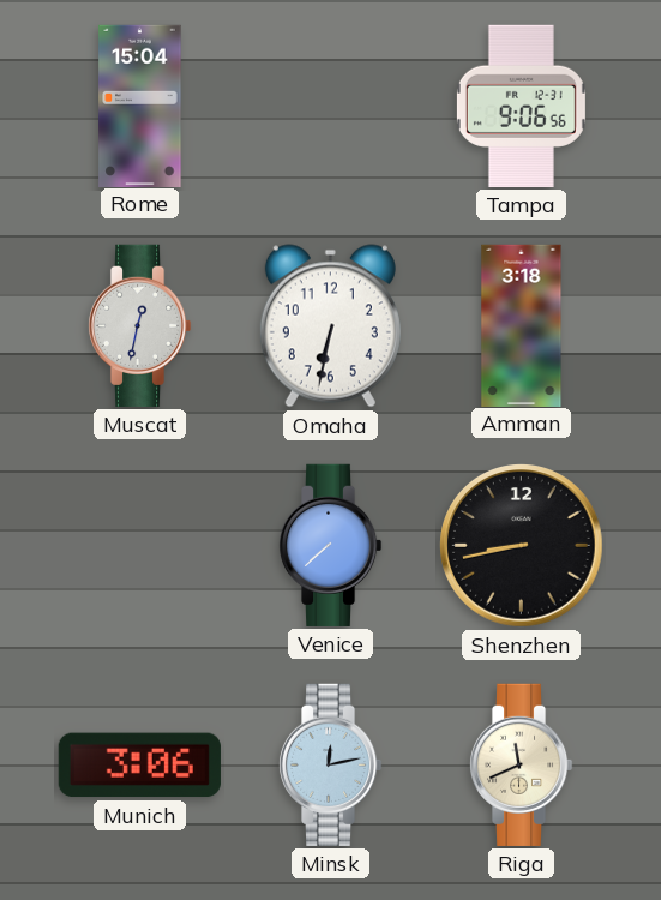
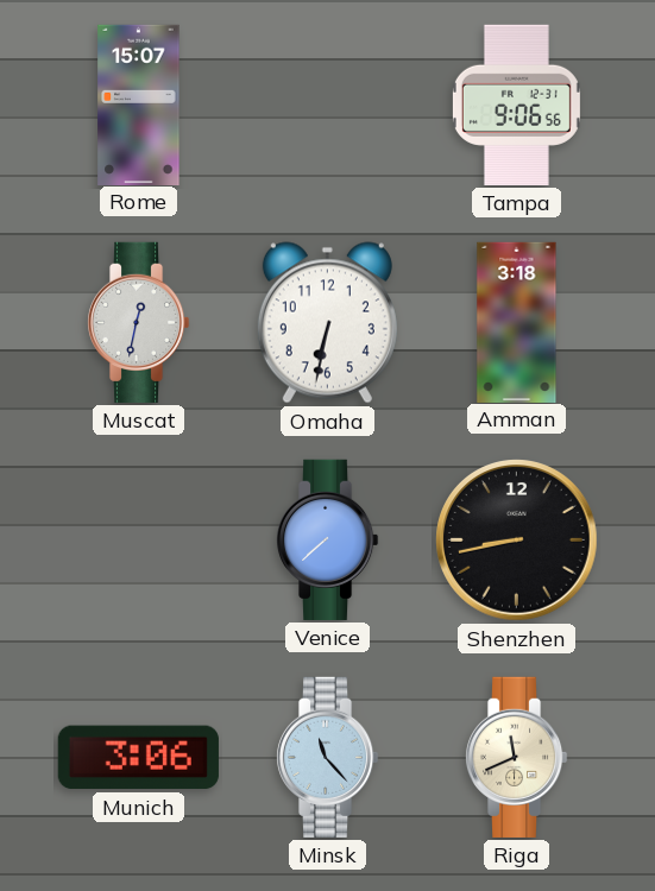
Rome: 15:04 -> 15:07
Minsk: 12:13 -> 11:23
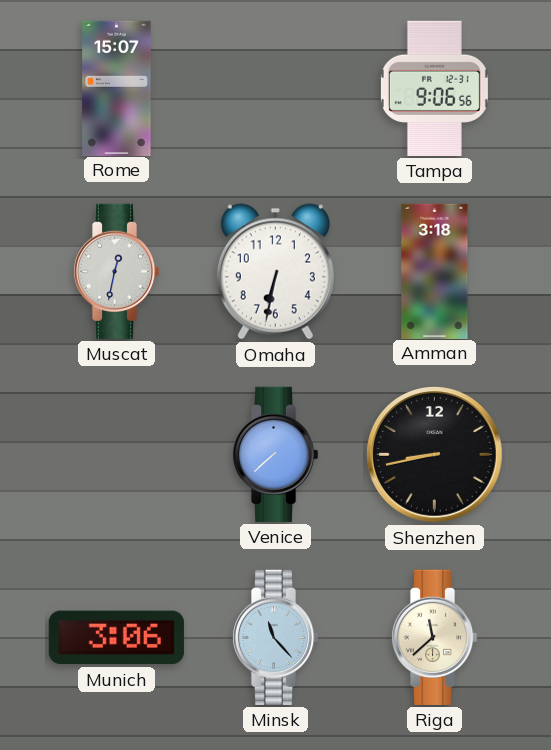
Riga: 11:41 -> 11:38
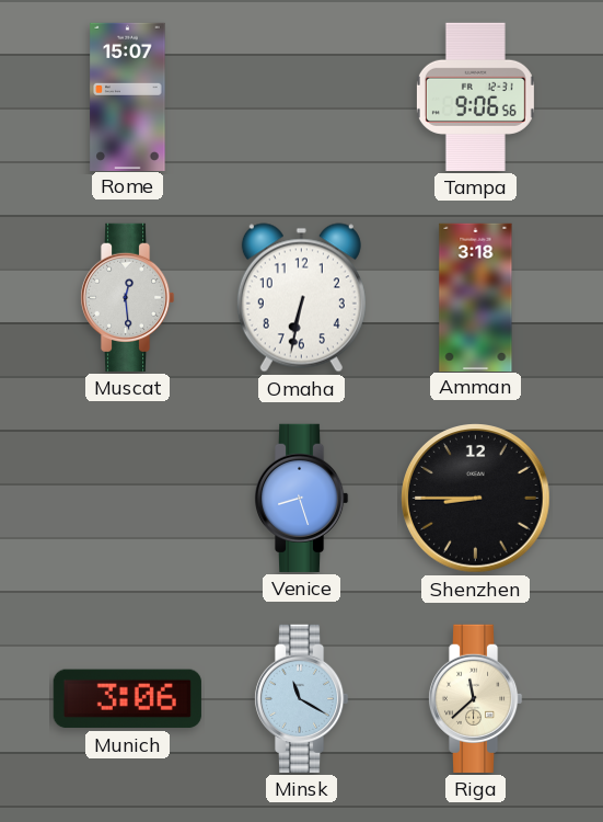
Muscat: 12:32 -> 12:29
Venice: 7:38 -> 8:27
Shenzhen: 8:43 -> 8:45
Minsk: 11:23 -> 11:20
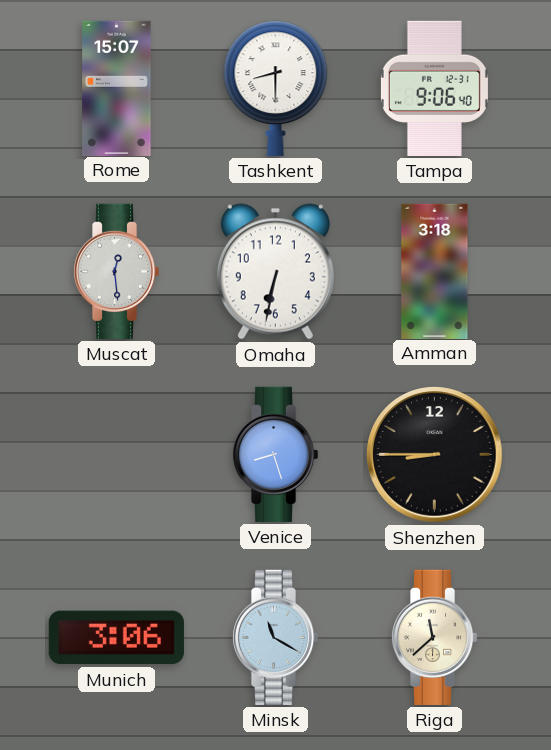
Tashkent: none -> 8:30
Tampa: 9:06:56 -> 9:06:40
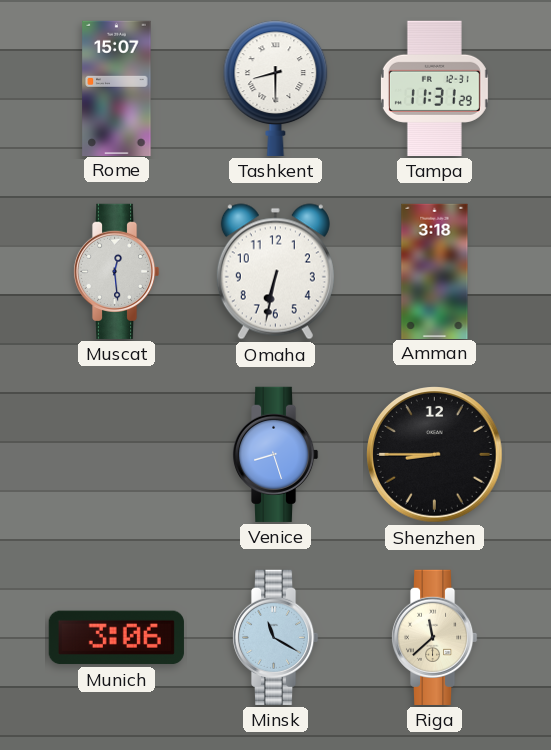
Tampa: 9:06 -> 11:31
